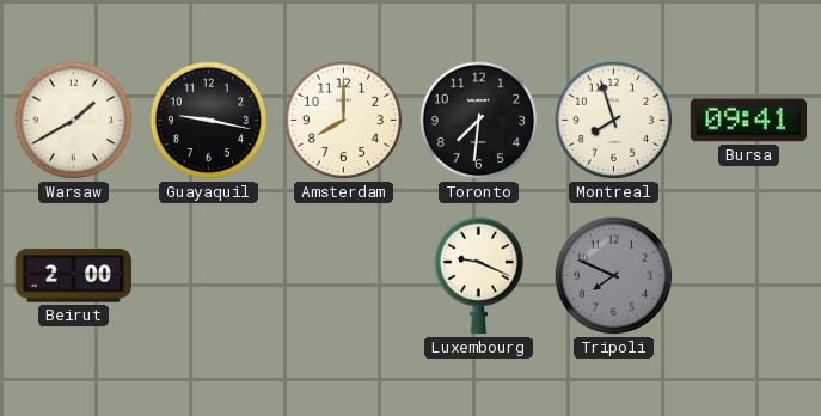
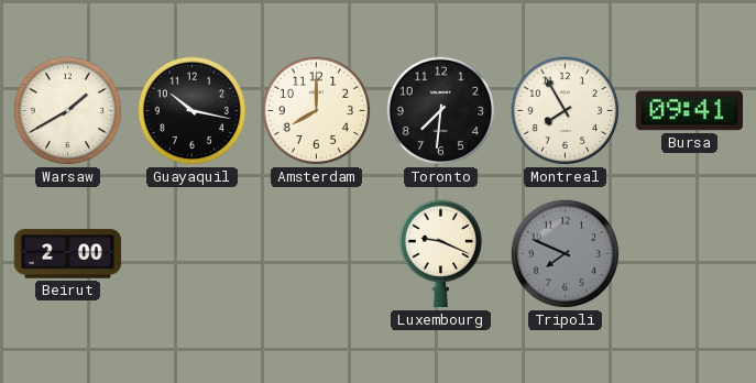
Guayaquil: 9:17 -> 10:17
Montreal: 7:57 -> 7:55
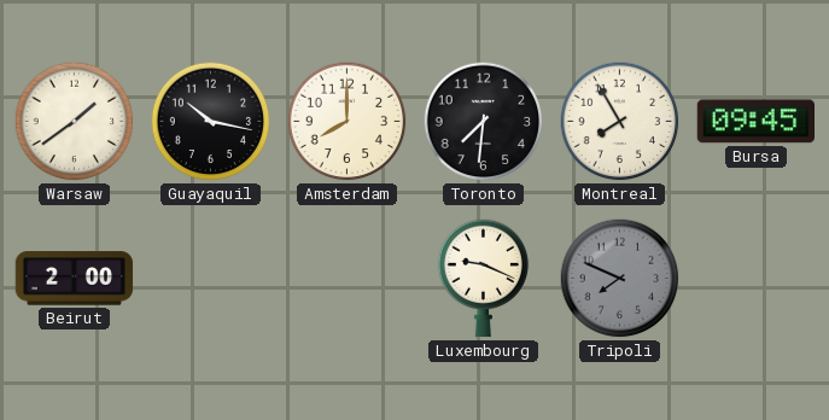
Warsaw: 1:40 -> 1:39
Bursa: 09:41 -> 09:45
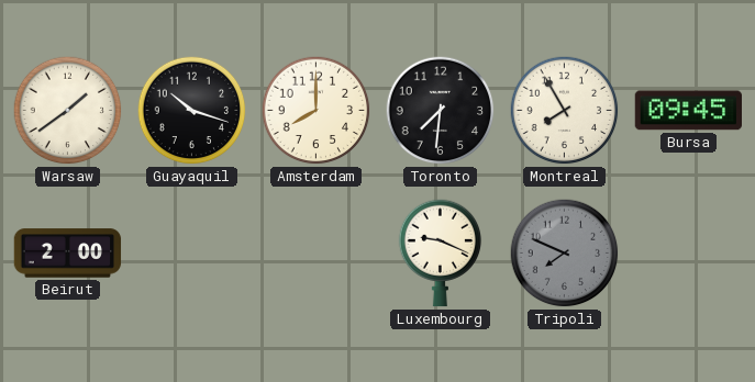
Guayaquil: 10:17 -> 10:18
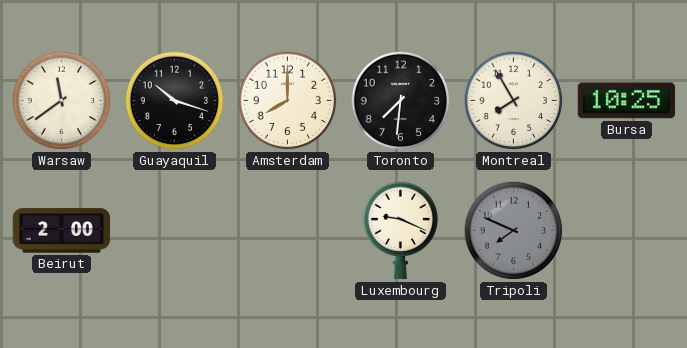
Warsaw: 1:39 -> 11:39
Bursa: 09:45 -> 10:25
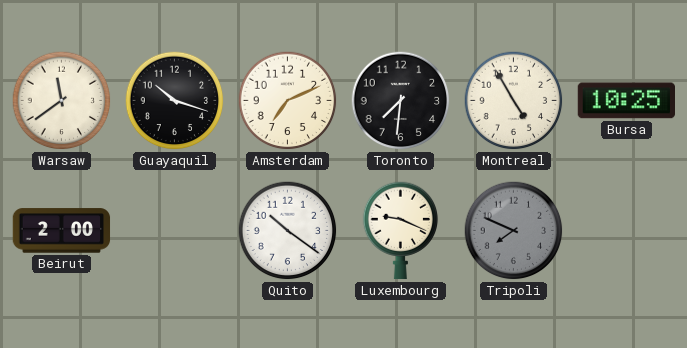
Amsterdam: 8:00 -> 7:11
Montreal: 7:55 -> 4:55
Quito: none -> 10:21
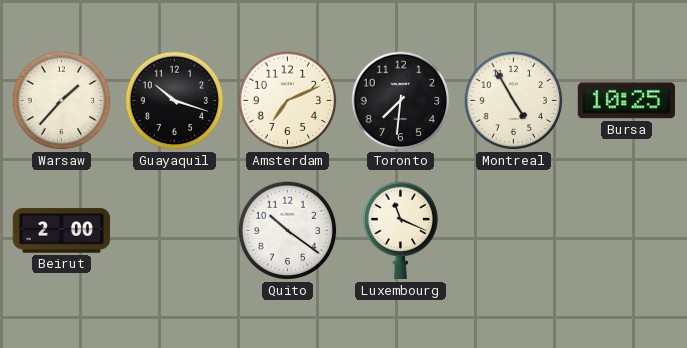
Warsaw: 11:39 -> 1:37
Luxembourg: 9:19 -> 11:19
Tripoli: 7:49 -> none
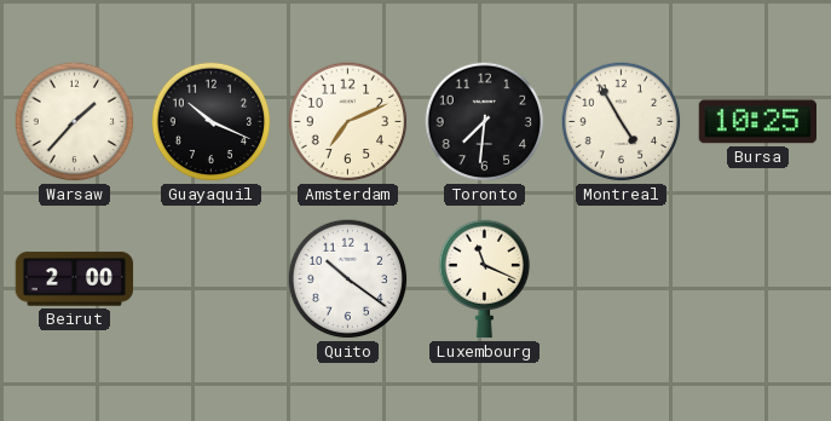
Guayaquil: 10:18 -> 10:19
